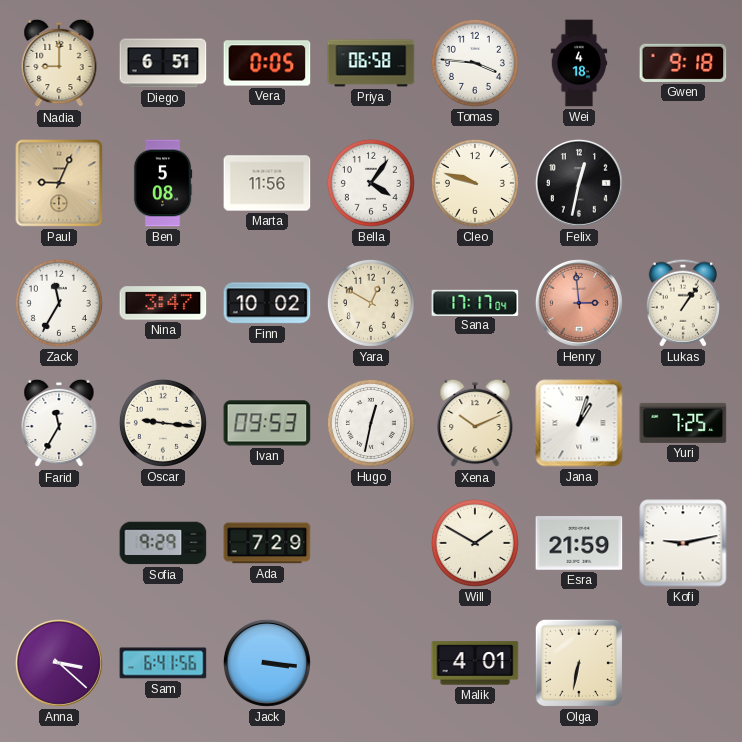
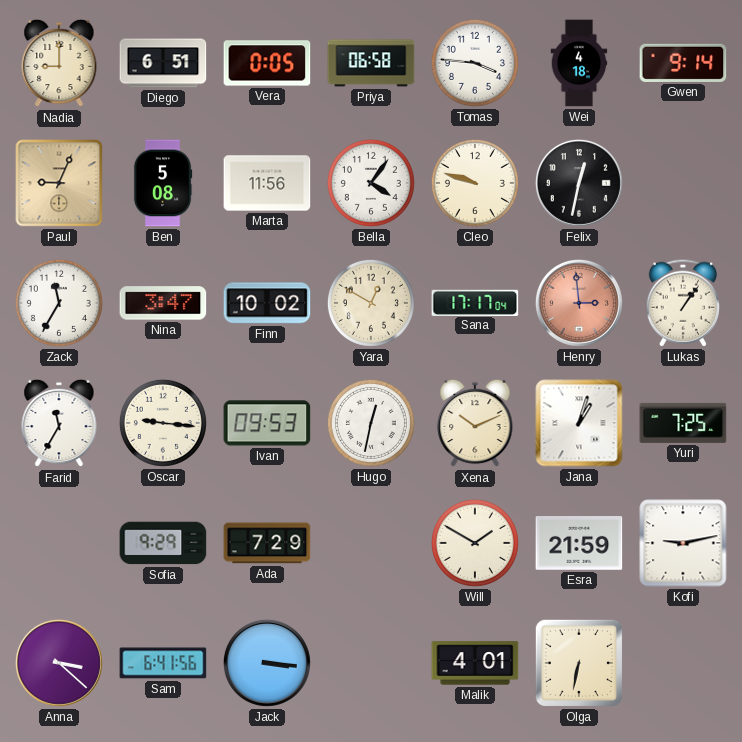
Gwen: 9:18 -> 9:14
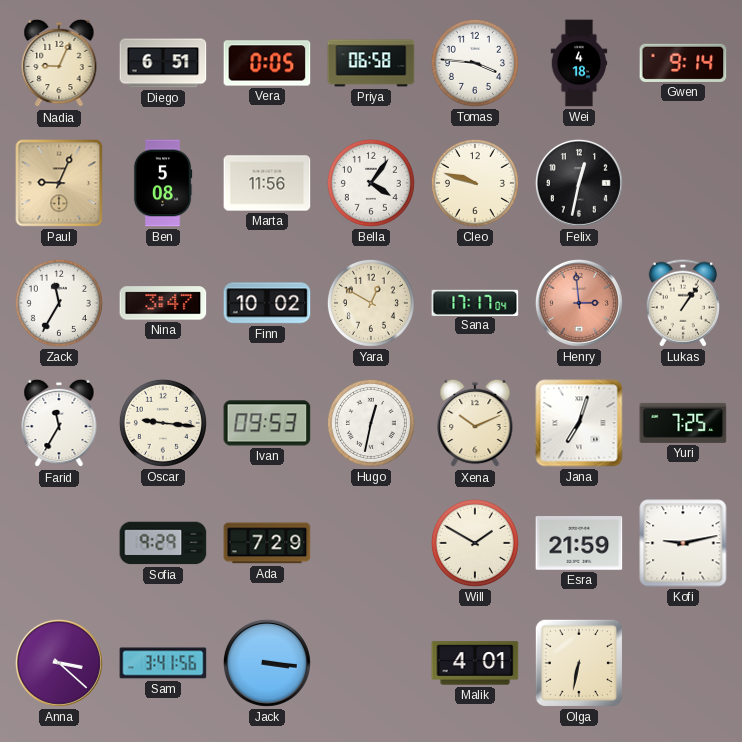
Nadia: 9:00 -> 9:04
Jana: 1:03 -> 7:03
Sam: 6:41 -> 3:41
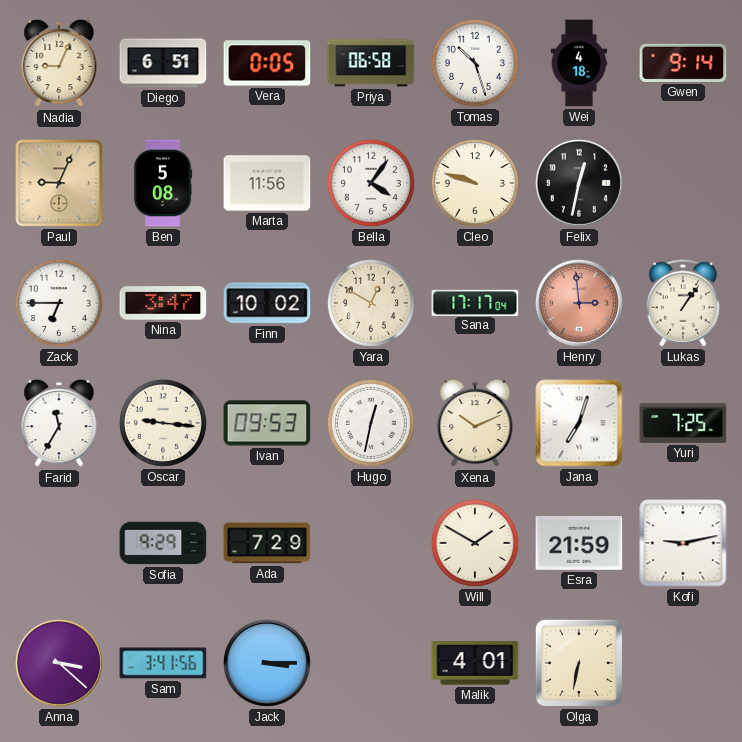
Tomas: 3:46 -> 10:27
Zack: 11:35 -> 6:45
Jack: 3:16 -> 3:15
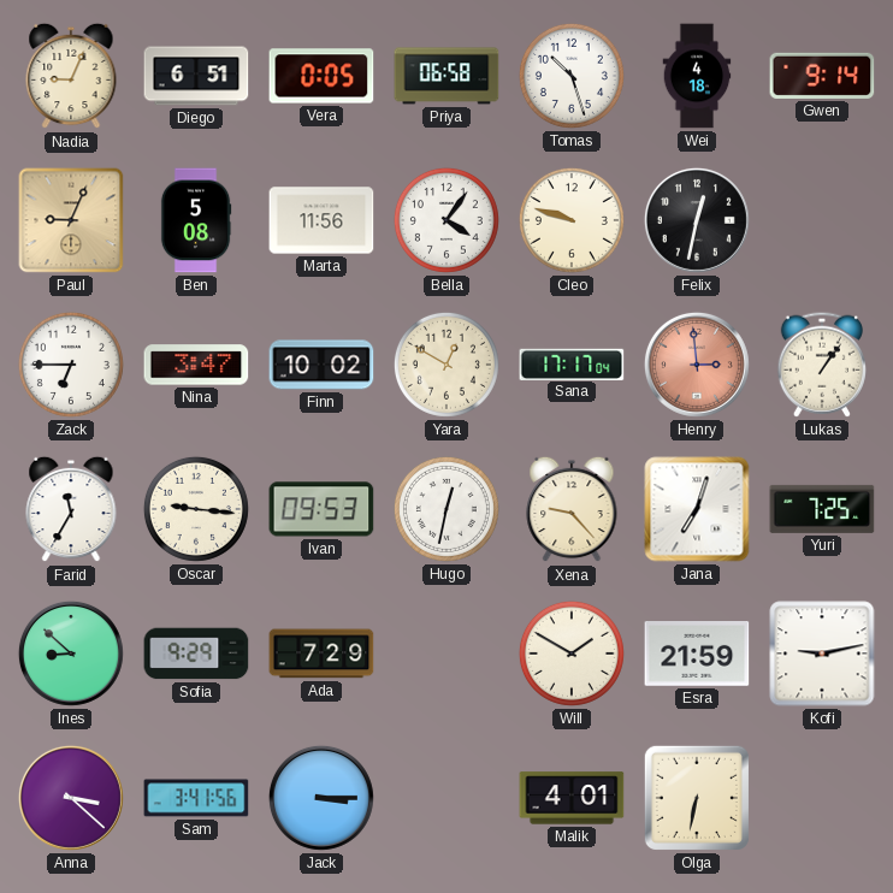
Xena: 10:11 -> 9:23
Ines: none -> 8:52
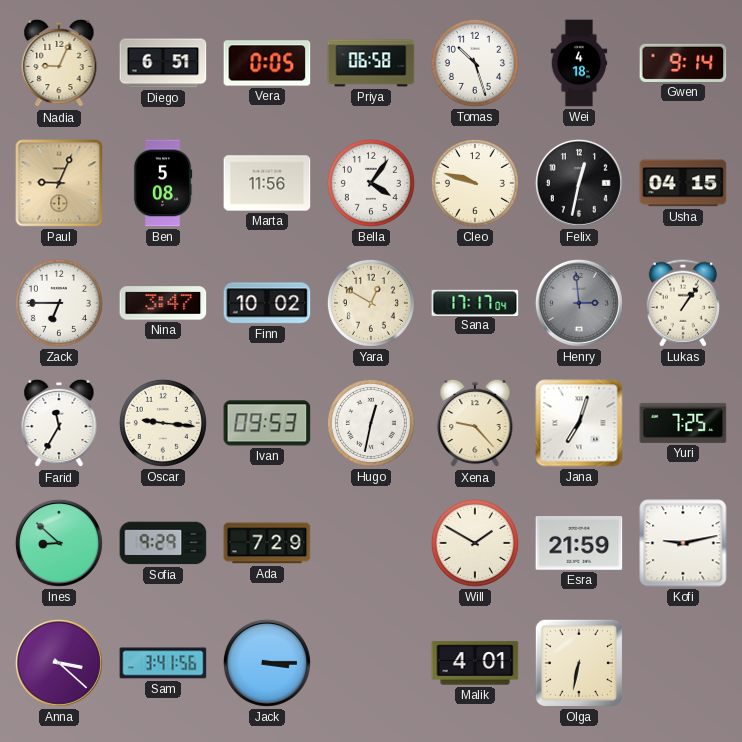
Usha: none -> 04:15
Henry dial: salmon -> grey
